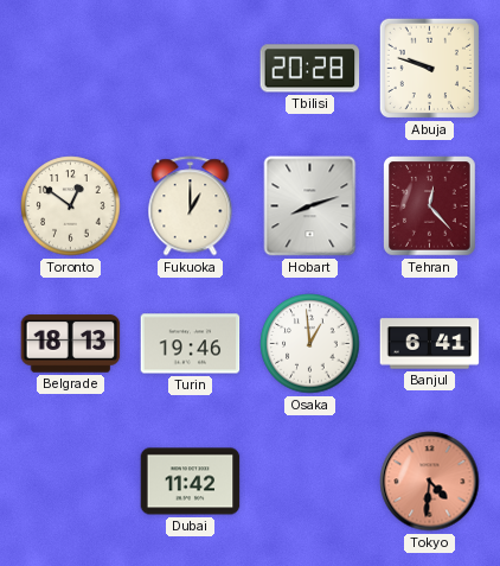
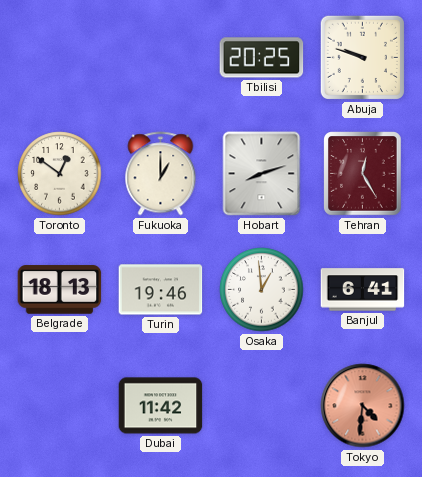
Tbilisi: 20:28 -> 20:25
Tehran: 12:23 -> 12:25
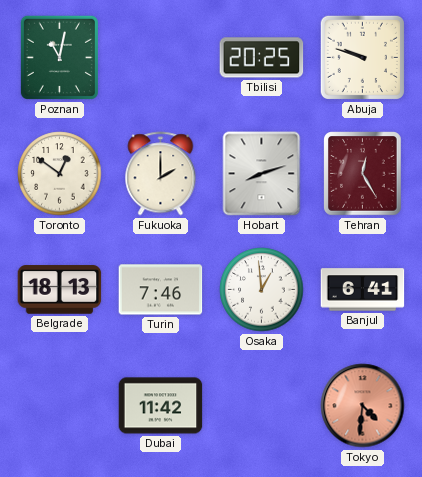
Poznan: none -> 11:02
Fukuoka: 1:00 -> 2:00
Turin: 19:46 -> 7:46
